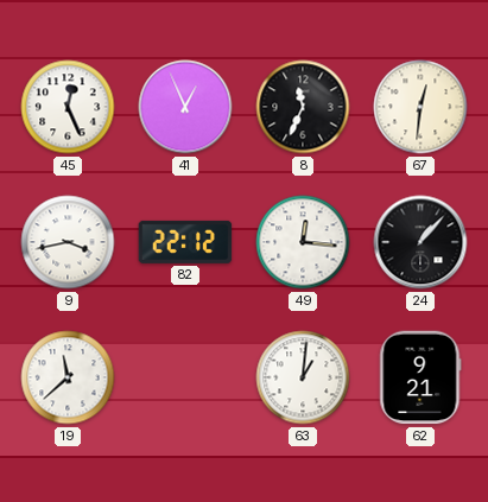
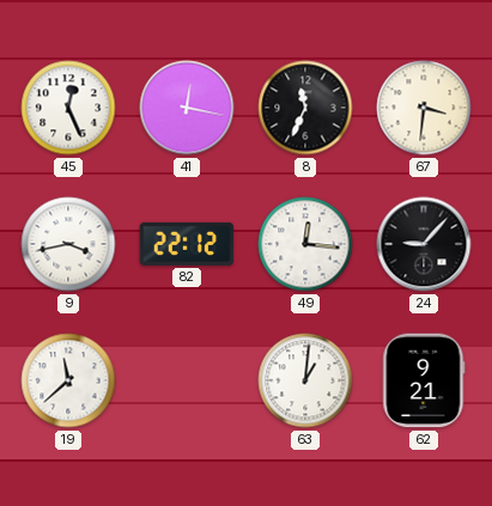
41: 12:56 -> 12:17
67: 12:31 -> 3:31
24: 1:07 -> 9:07
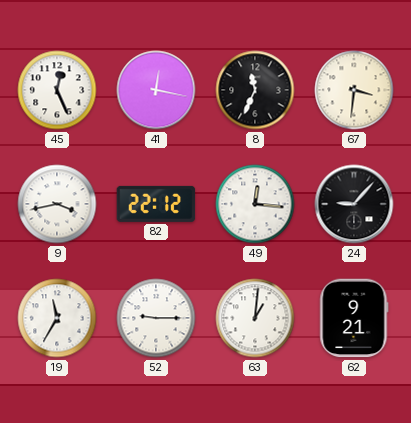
19: 11:38 -> 11:35
52: none -> 9:15
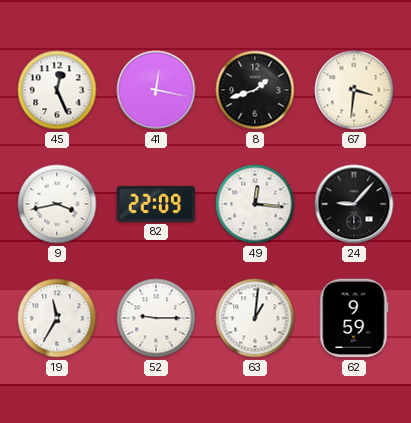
8: 11:34 -> 1:42
82: 22:12 -> 22:09
62: 9:21 -> 9:59
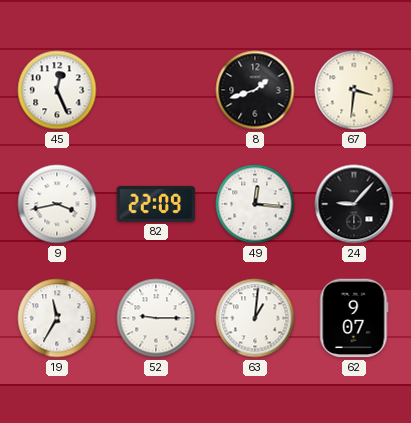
41: 12:17 -> none
62: 9:59 -> 9:07
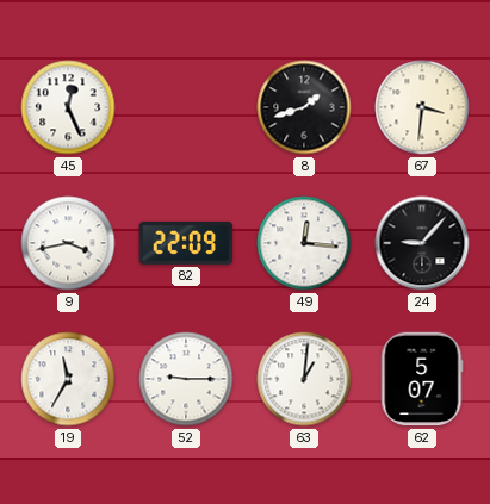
62: 9:07 -> 5:07
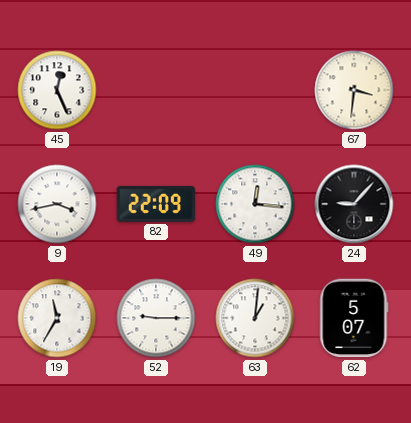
8: 1:42 -> none
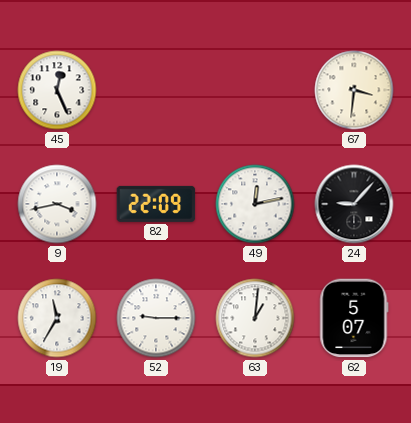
49: 12:16 -> 12:13
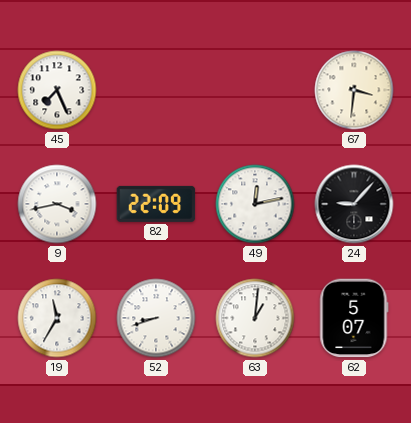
45: 12:26 -> 7:26
52: 9:15 -> 8:42
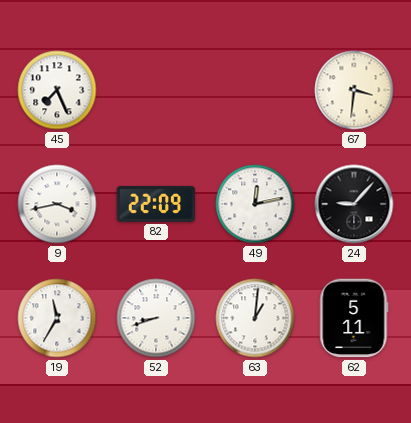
62: 5:07 -> 5:11
